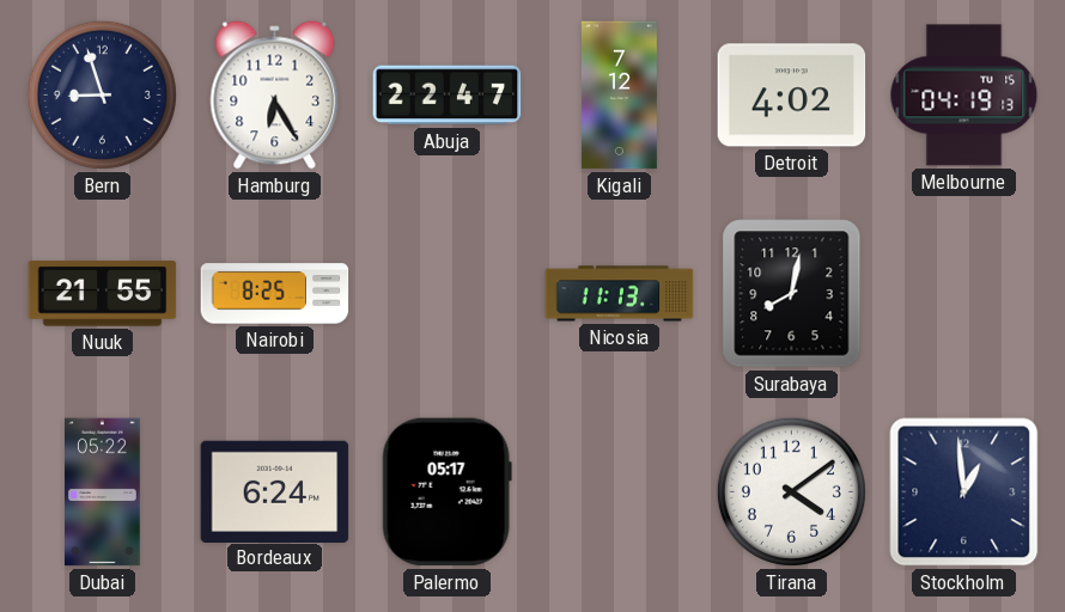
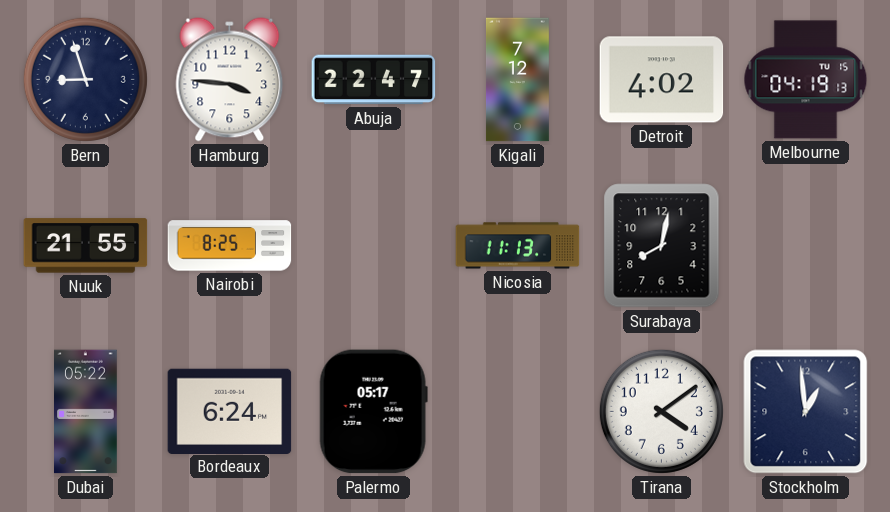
Hamburg: 6:25 -> 3:46
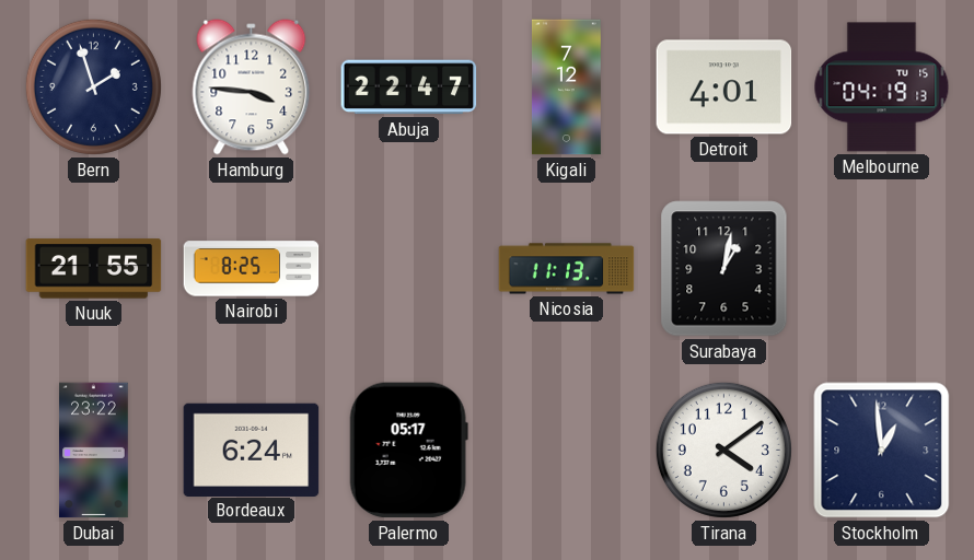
Bern: 8:57 -> 1:57
Detroit: 4:02 -> 4:01
Surabaya: 8:02 -> 1:02
Dubai: 05:22 -> 23:22
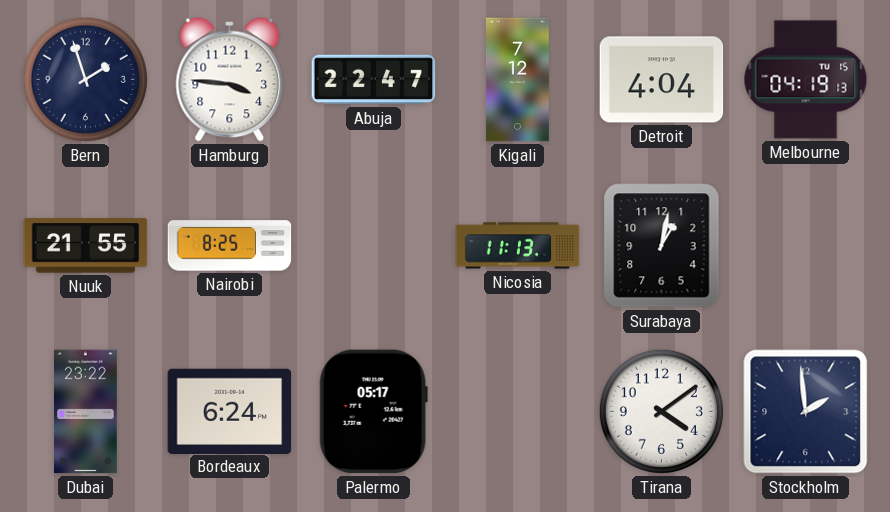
Detroit: 4:01 -> 4:04
Stockholm: 12:59 -> 1:59
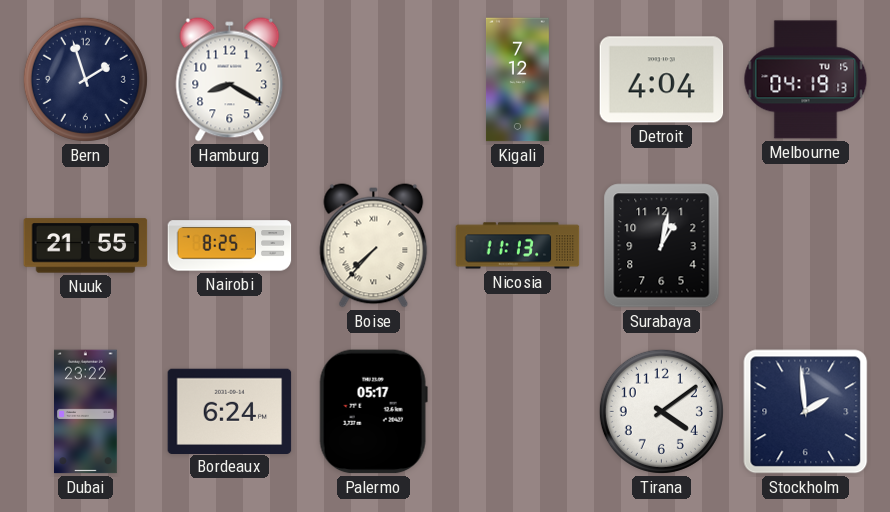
Hamburg: 3:46 -> 8:20
Abuja: 22:47 -> none
Boise: none -> 7:37
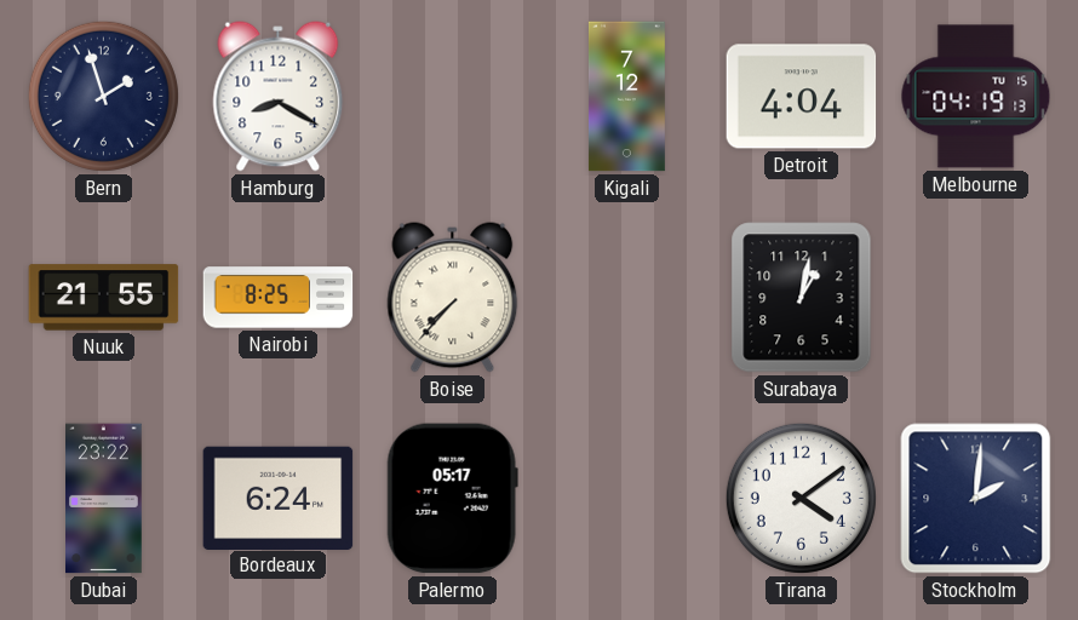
Nicosia: 11:13 -> none
Stockholm: 1:59 -> 2:01
